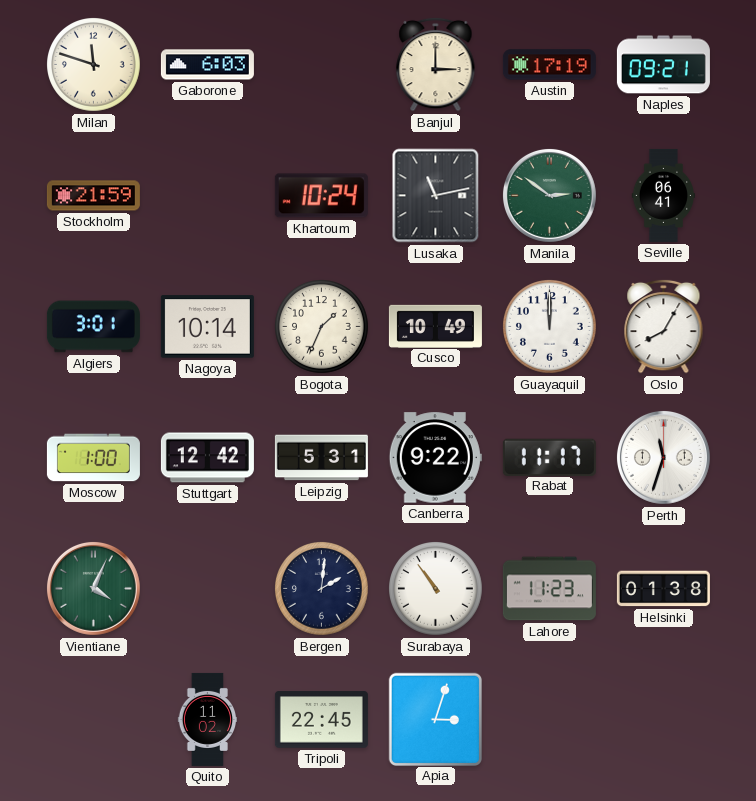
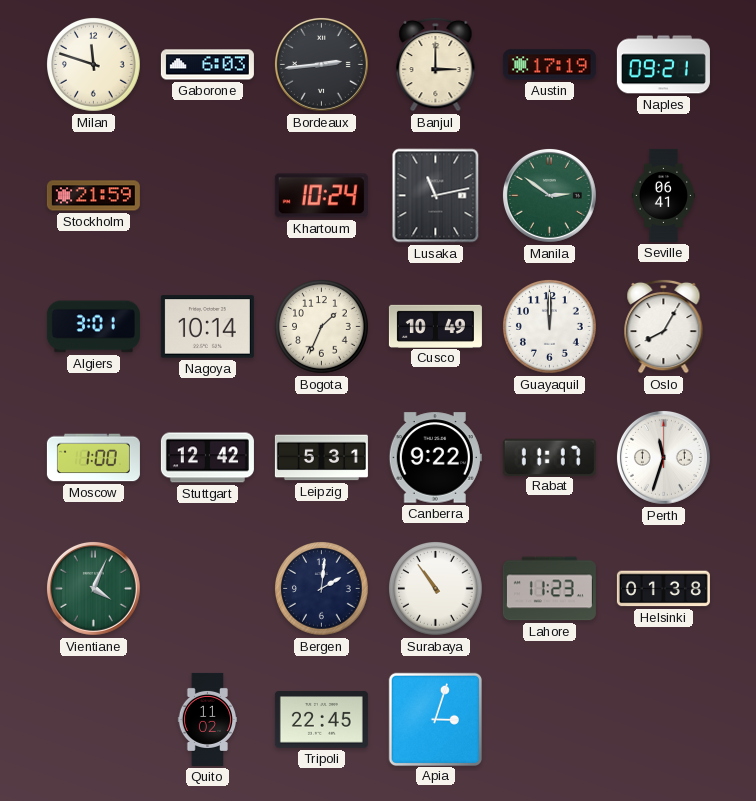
Bordeaux: none -> 2:44
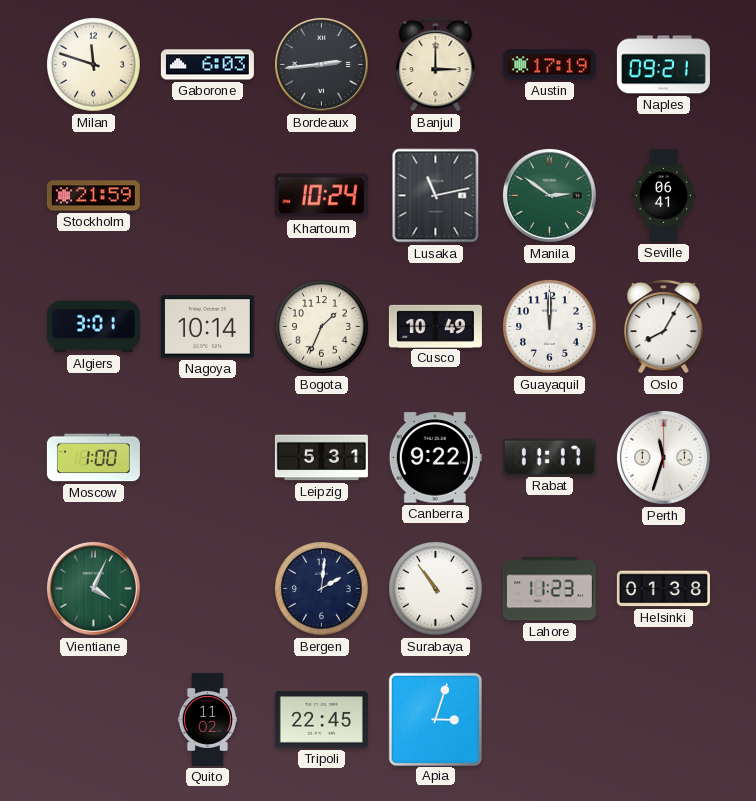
Stuttgart: 12:42 -> none
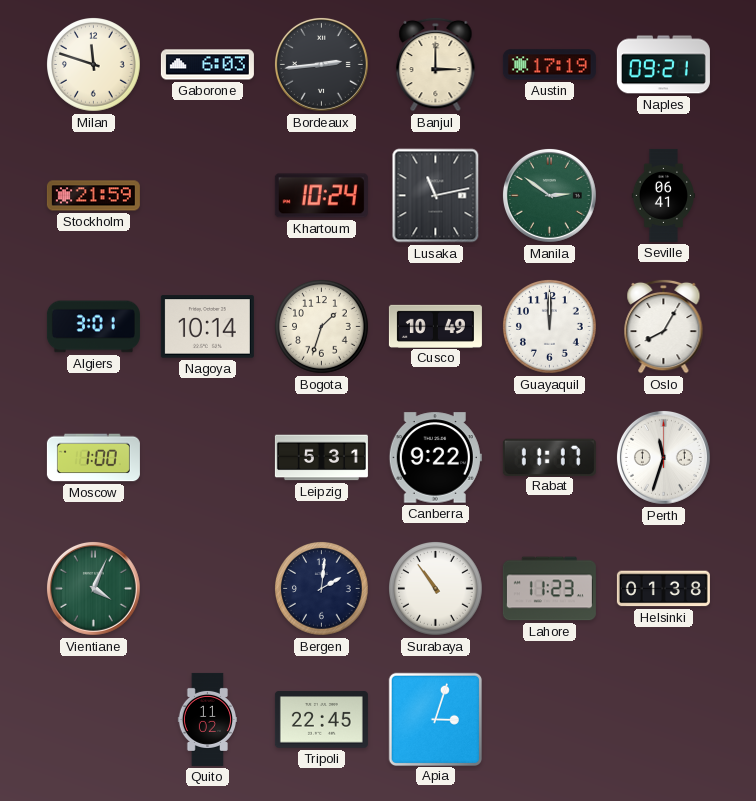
Bogota: 1:34 -> 1:33
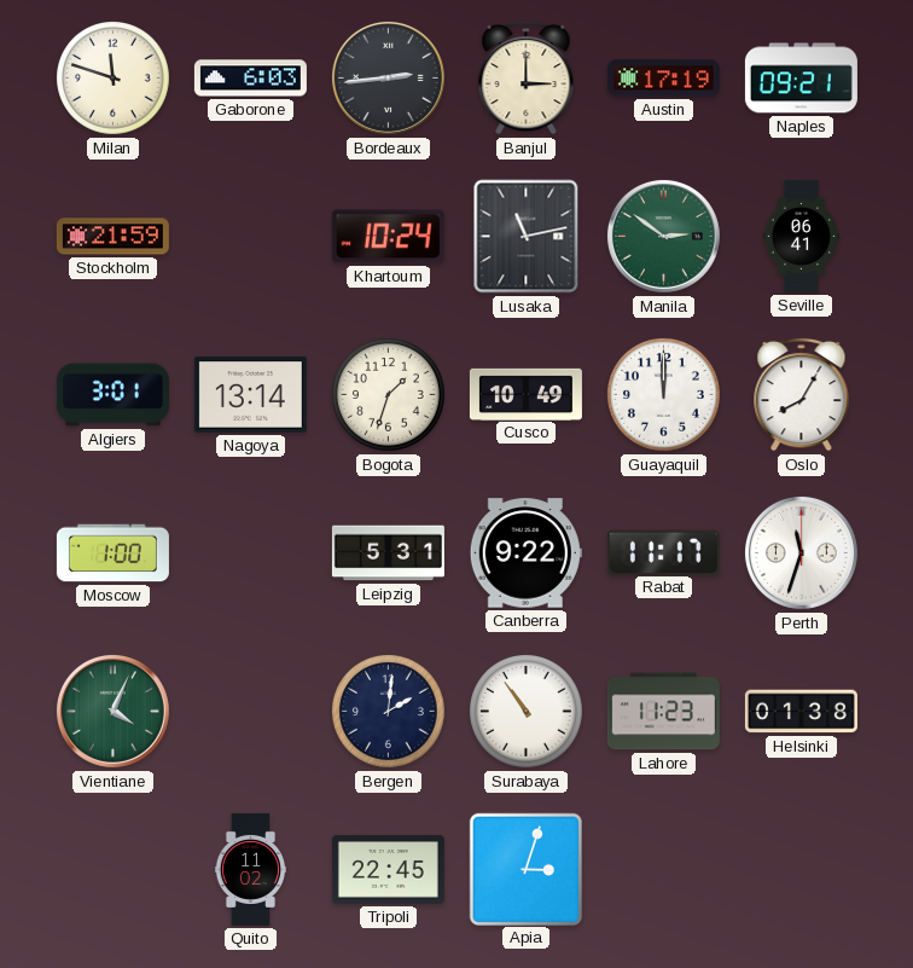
Nagoya: 10:14 -> 13:14
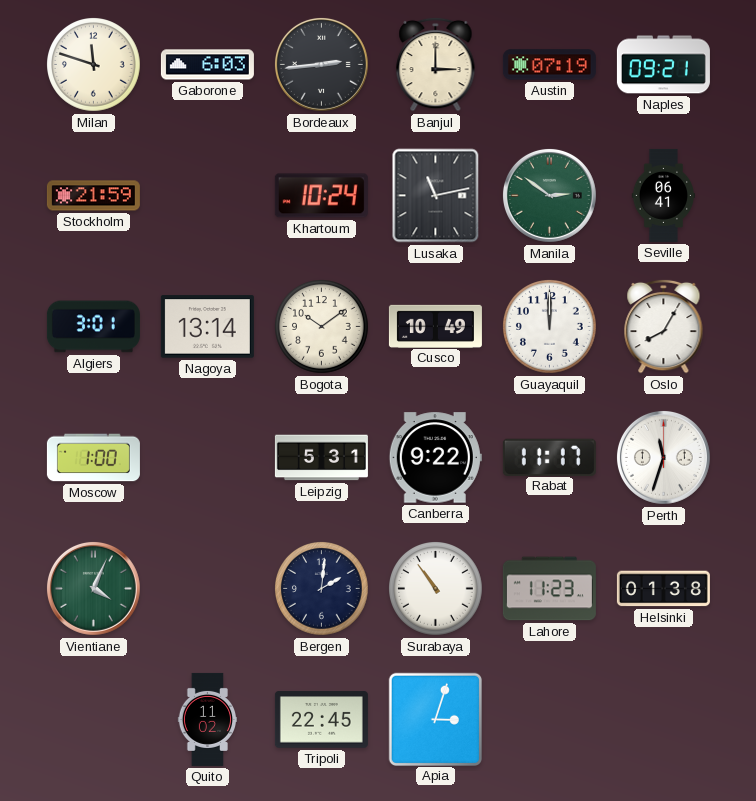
Austin: 17:19 -> 07:19
Bogota: 1:33 -> 10:09
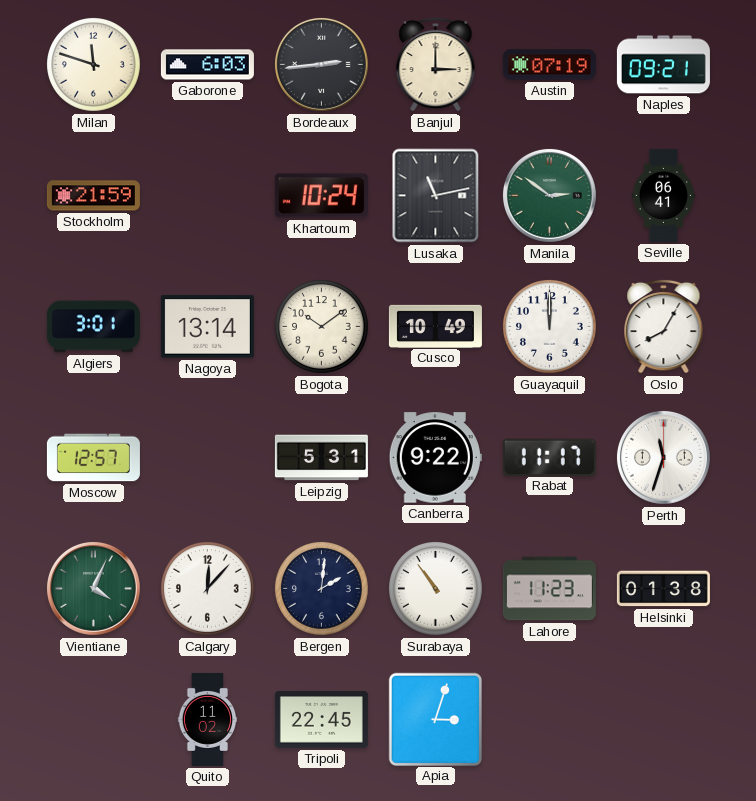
Moscow: 1:00 -> 12:57
Calgary: none -> 12:07
